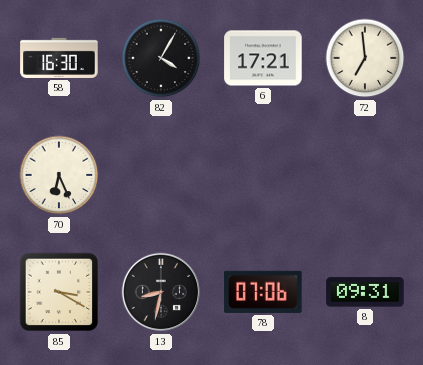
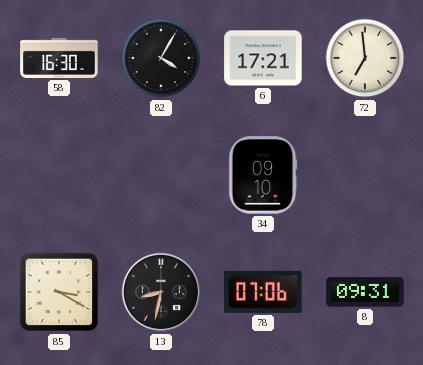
70: 6:26 -> none
34: none -> 09:10
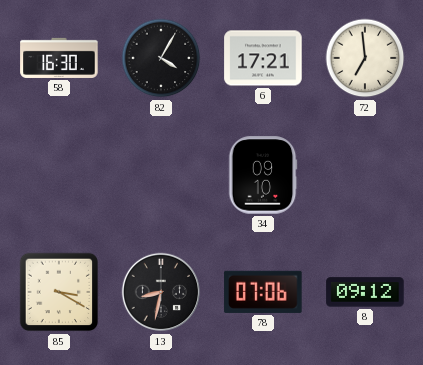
8: 09:31 -> 09:12
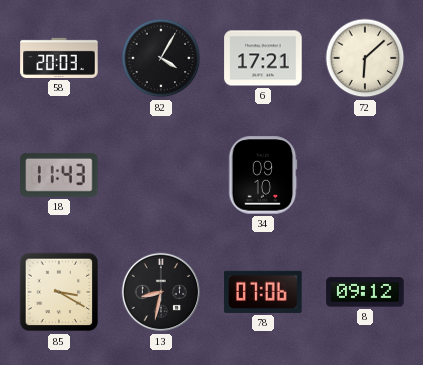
58: 16:30 -> 20:03
72: 6:59 -> 6:08
18: none -> 11:43
